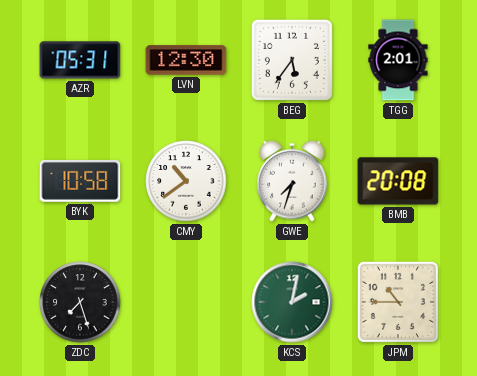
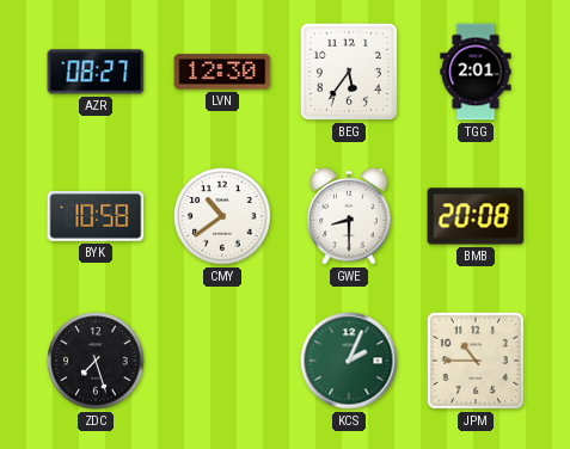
AZR: 05:31 -> 08:27
GWE: 7:33 -> 8:30
KCS: 2:02 -> 2:04
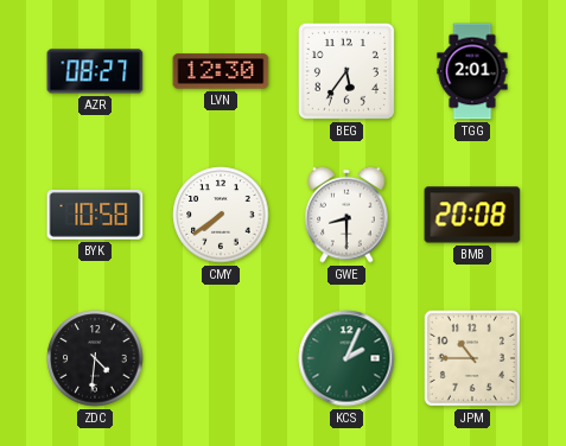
CMY: 10:39 -> 7:39
ZDC: 7:27 -> 4:31
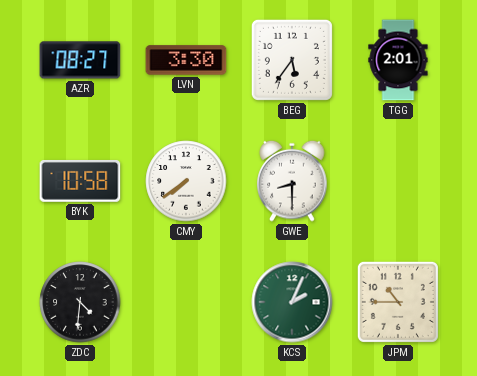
LVN: 12:30 -> 3:30
BMB: 20:08 -> none
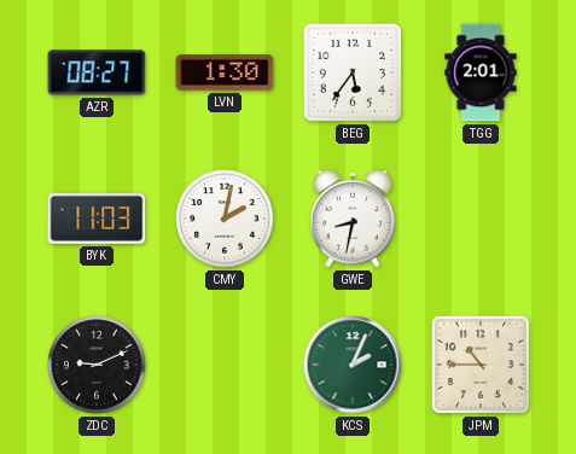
LVN: 3:30 -> 1:30
BYK: 10:58 -> 11:03
CMY: 7:39 -> 2:02
GWE: 8:30 -> 8:32
ZDC: 4:31 -> 9:11
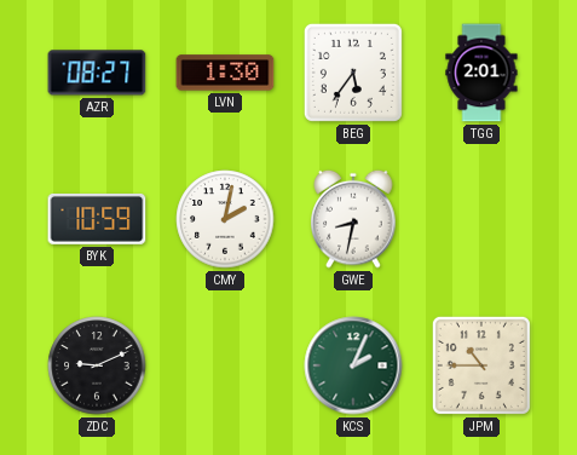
BYK: 11:03 -> 10:59
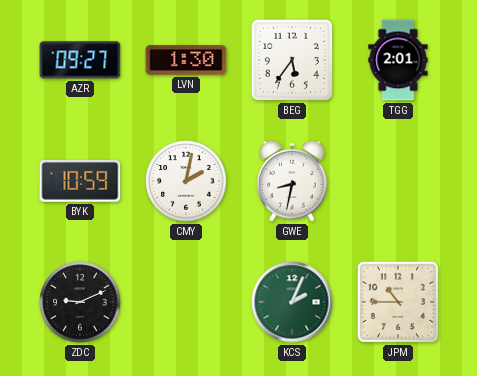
AZR: 08:27 -> 09:27
